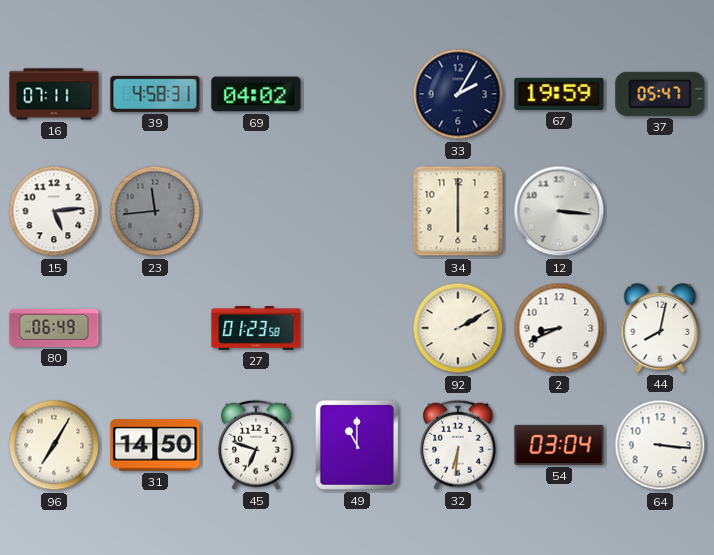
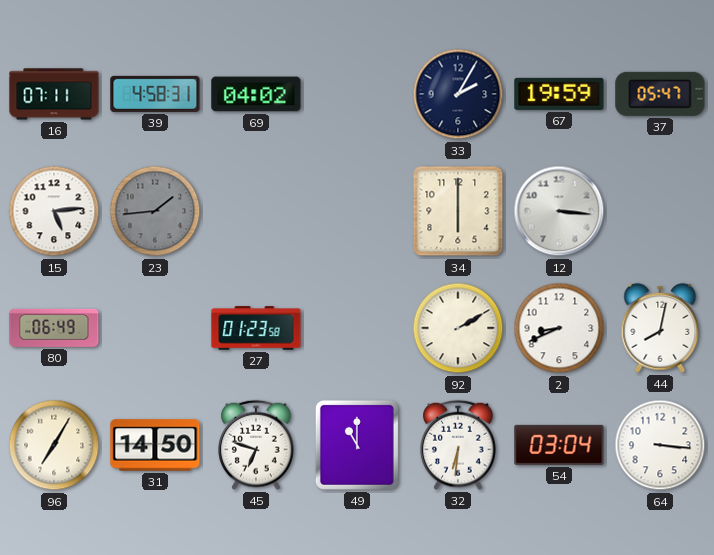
23: 11:44 -> 1:44
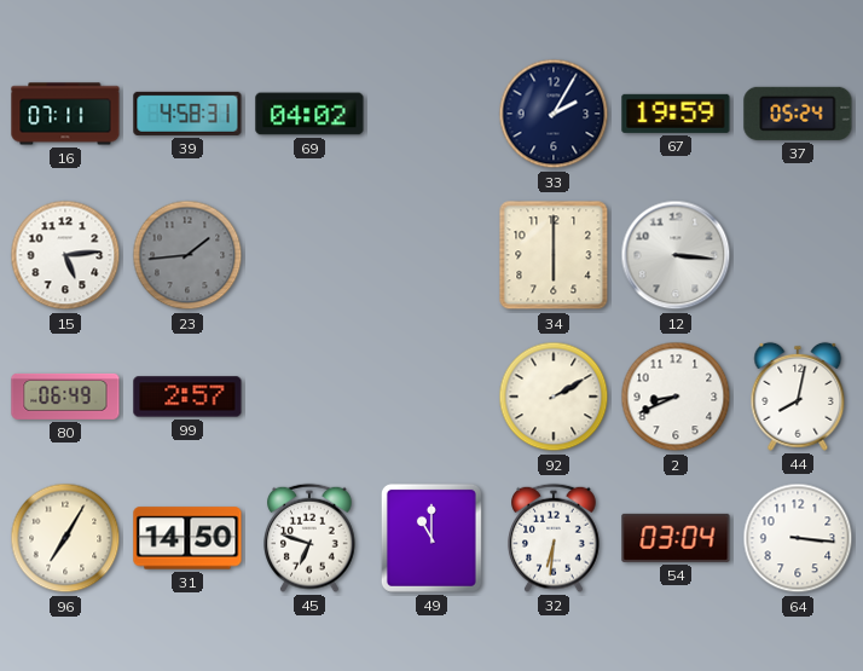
37: 05:47 -> 05:24
99: none -> 2:57
27: 01:23 -> none
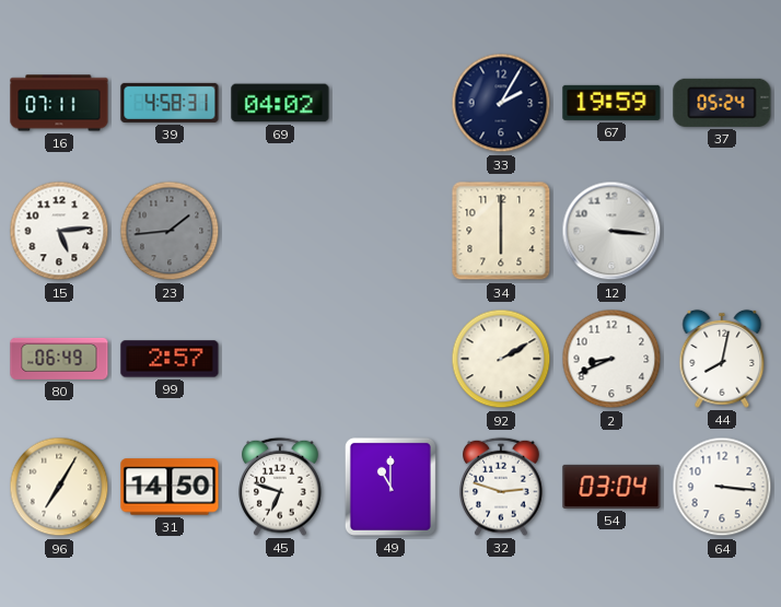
32: 6:31 -> 2:48
